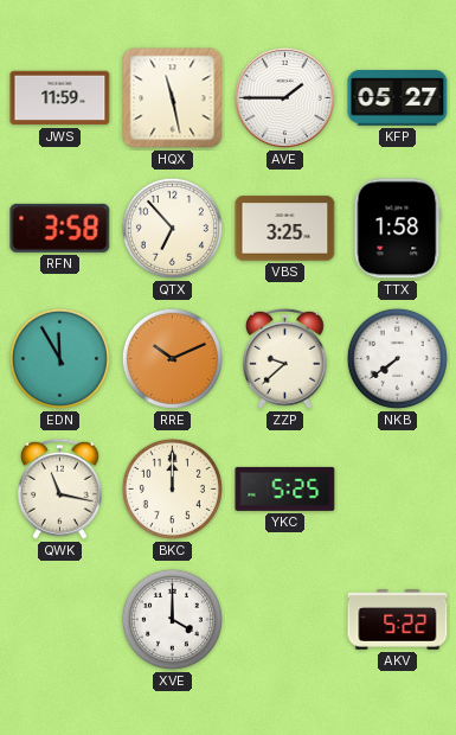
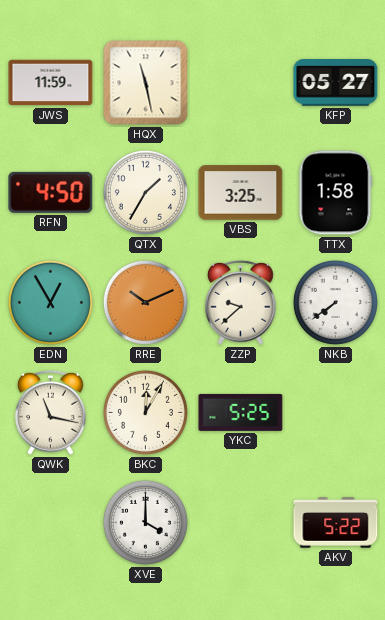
AVE: 1:45 -> none
RFN: 3:58 -> 4:50
QTX: 6:53 -> 1:35
EDN: 11:55 -> 12:55
BKC: 12:00 -> 12:05
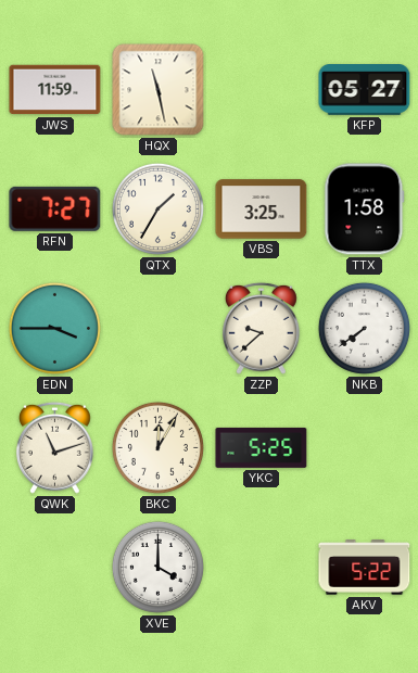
RFN: 4:50 -> 7:27
EDN: 12:55 -> 3:45
RRE: 10:11 -> none
QWK: 11:17 -> 11:12
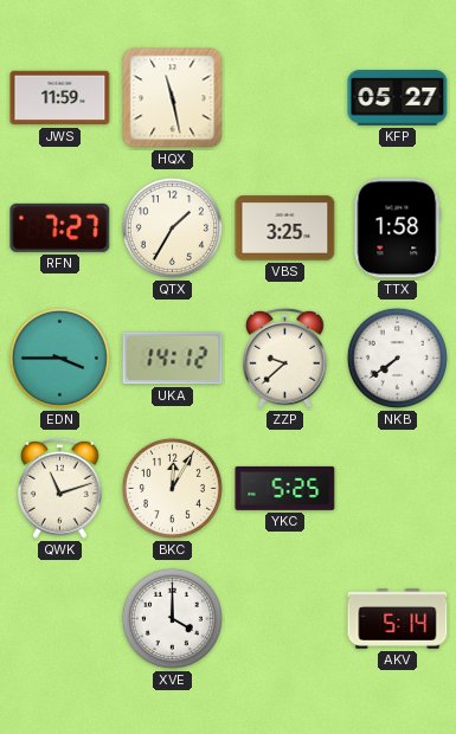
UKA: none -> 14:12
AKV: 5:22 -> 5:14
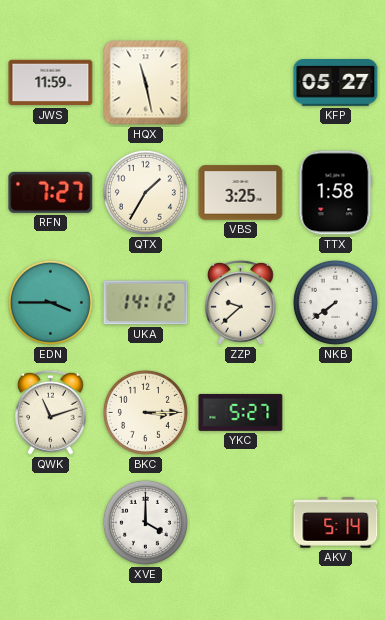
BKC: 12:05 -> 3:15
YKC: 5:25 -> 5:27
